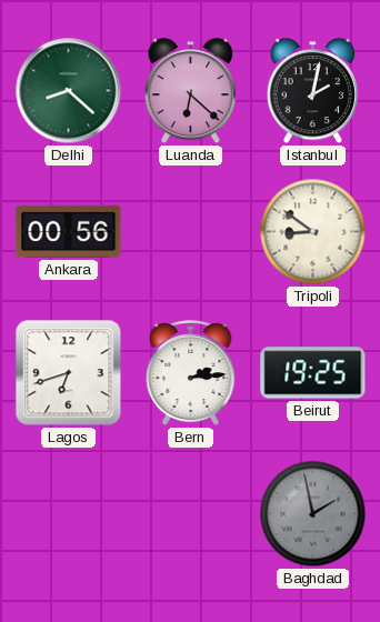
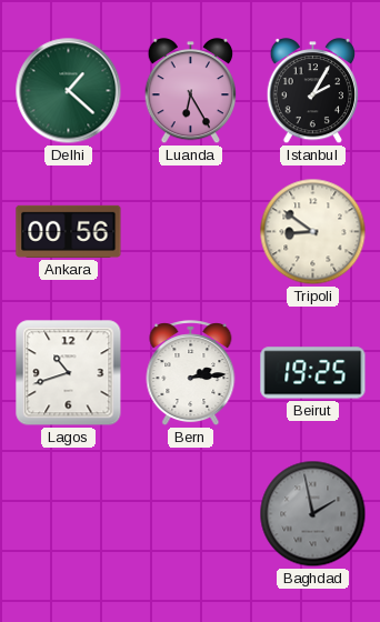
Delhi: 8:22 -> 1:22
Luanda: 6:22 -> 6:25
Istanbul: 2:02 -> 2:05
Lagos: 6:42 -> 10:42
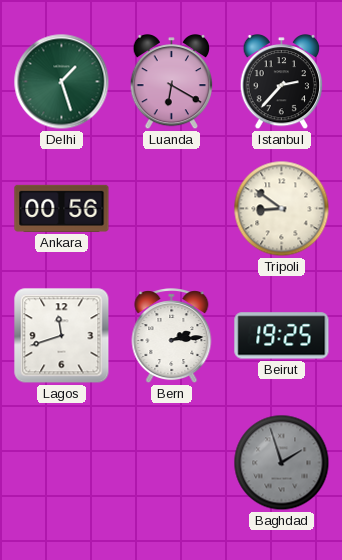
Delhi: 1:22 -> 1:27
Luanda: 6:25 -> 6:20
Istanbul: 2:05 -> 2:37
Lagos: 10:42 -> 11:42
Baghdad: 1:58 -> 1:57
